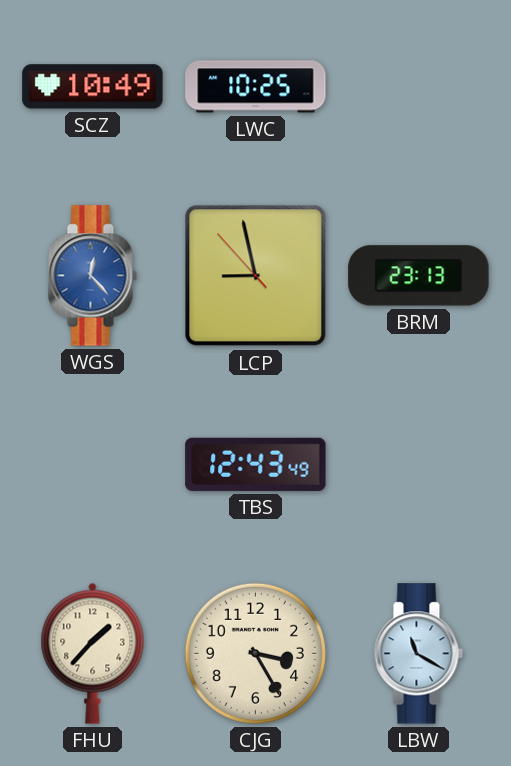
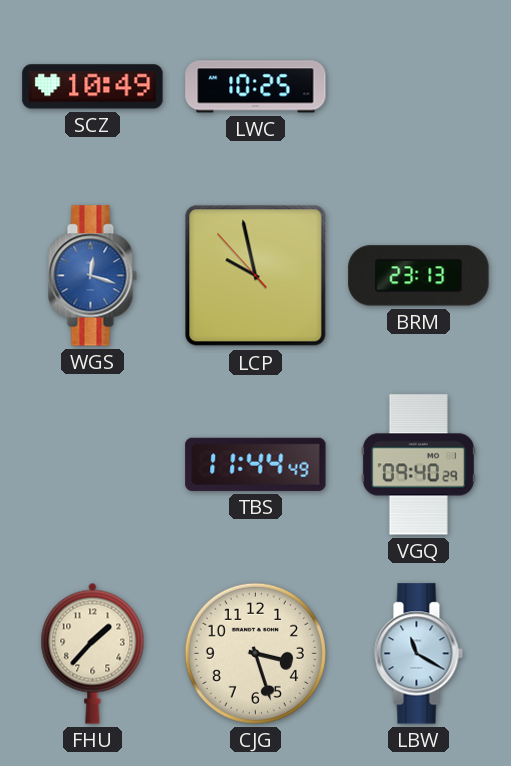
WGS: 12:23 -> 12:18
LCP: 8:57 -> 9:57
TBS: 12:43 -> 11:44
VGQ: none -> 09:40
CJG: 3:25 -> 3:27
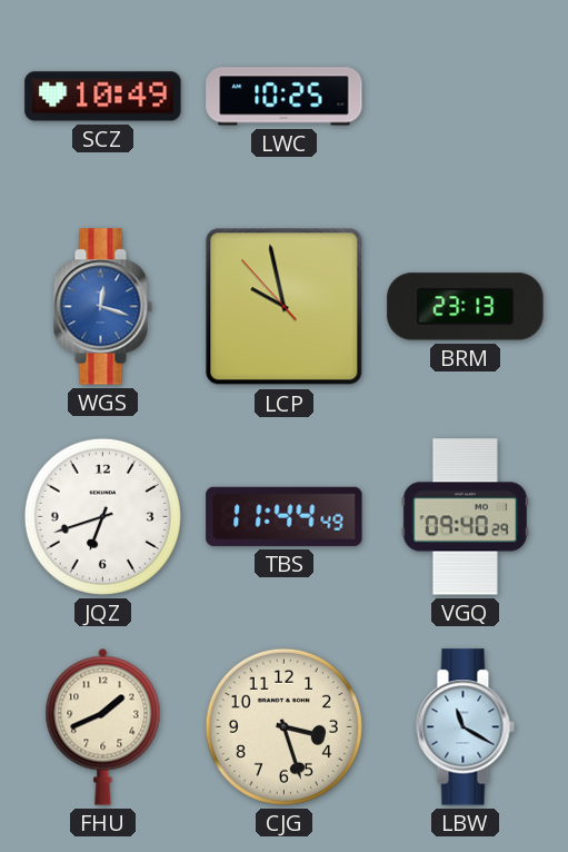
JQZ: none -> 6:42
FHU: 1:37 -> 1:41
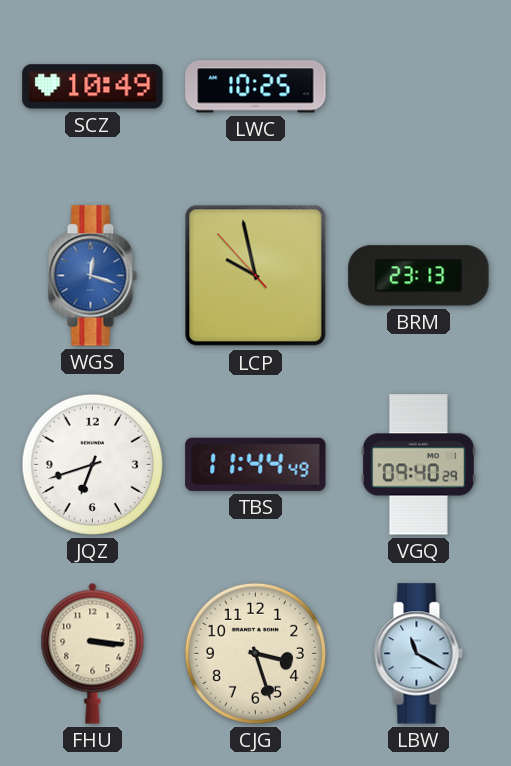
FHU: 1:41 -> 3:16
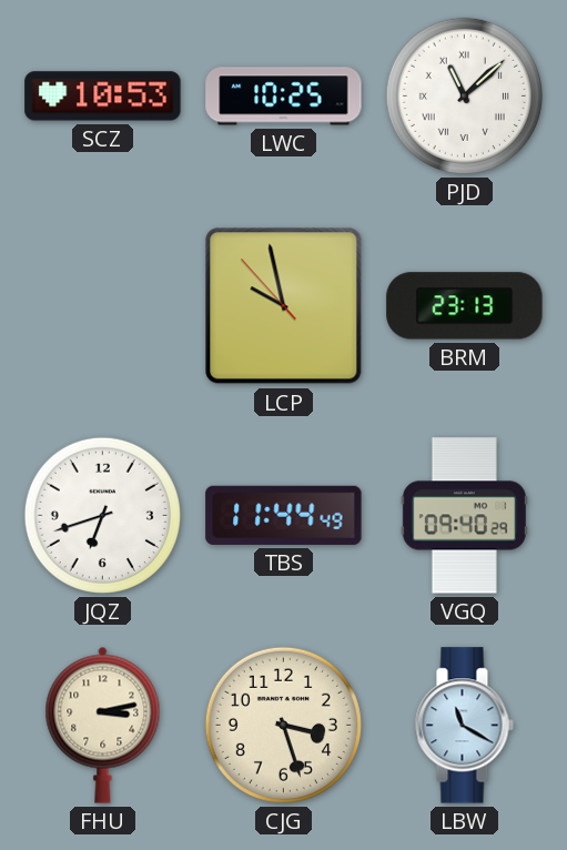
SCZ: 10:49 -> 10:53
PJD: none -> 11:08
WGS: 12:18 -> none
FHU: 3:16 -> 3:13
